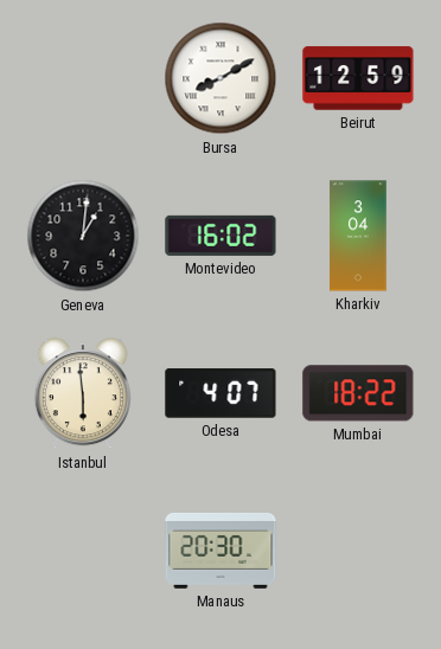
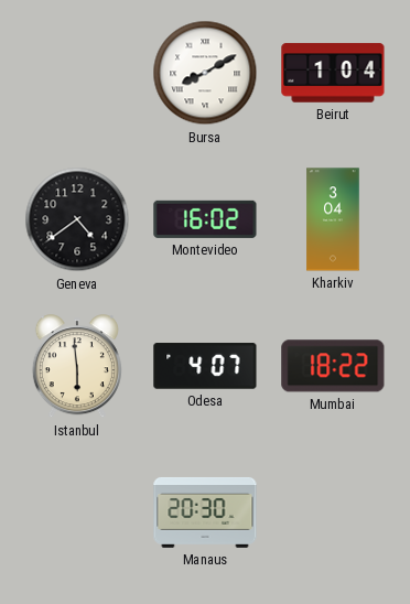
Beirut: 12:59 -> 1:04
Geneva: 1:01 -> 4:39
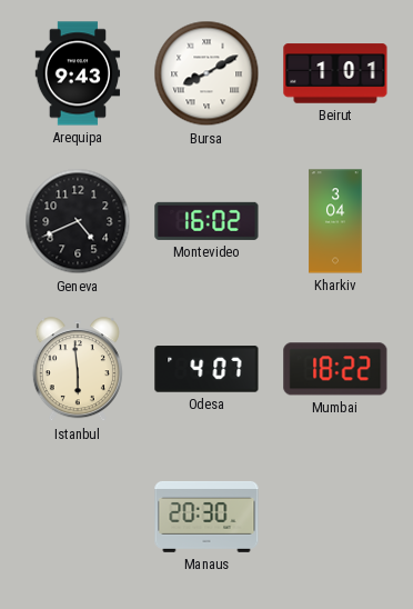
Arequipa: none -> 9:43
Beirut: 1:04 -> 1:01
Geneva: 4:39 -> 4:41
